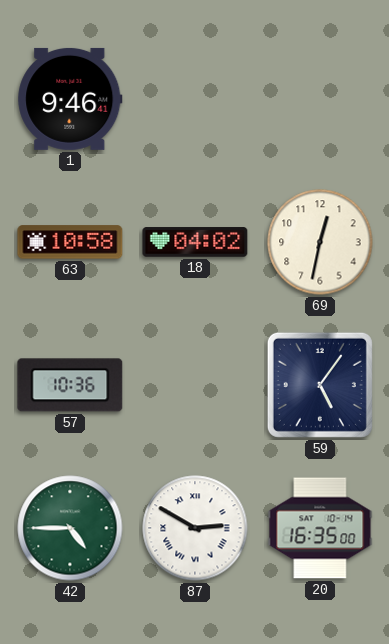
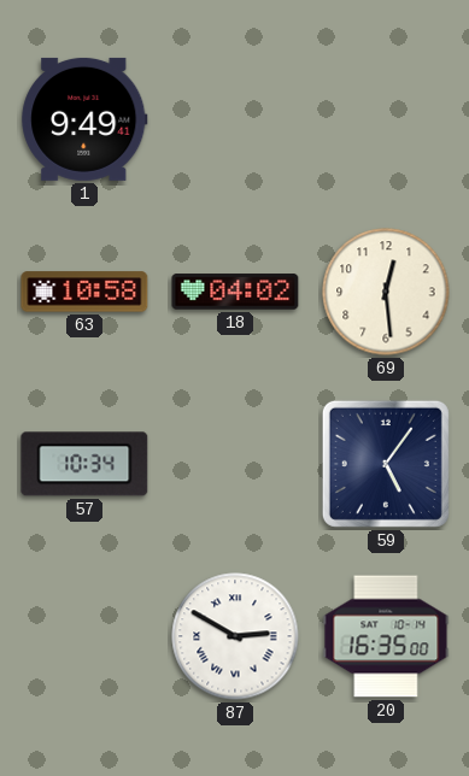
1: 9:46 -> 9:49
69: 12:32 -> 12:29
57: 10:36 -> 10:34
42: 4:45 -> none
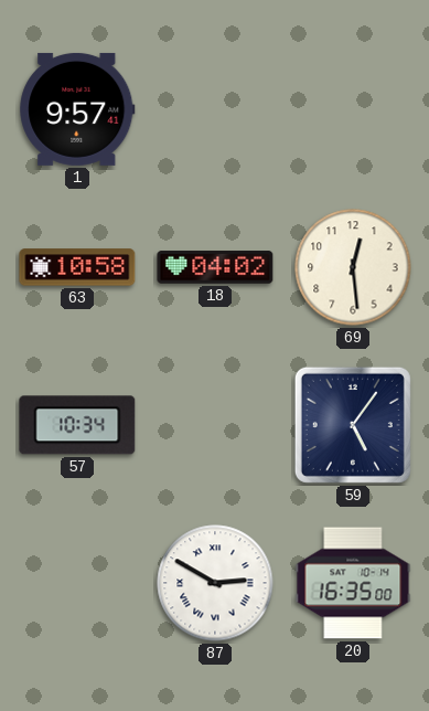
1: 9:49 -> 9:57
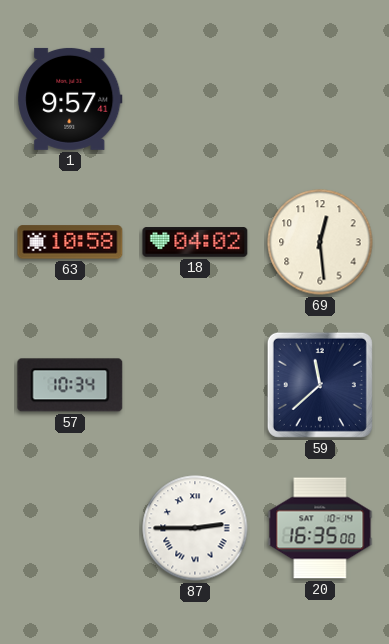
59: 5:06 -> 11:38
87: 2:50 -> 2:45
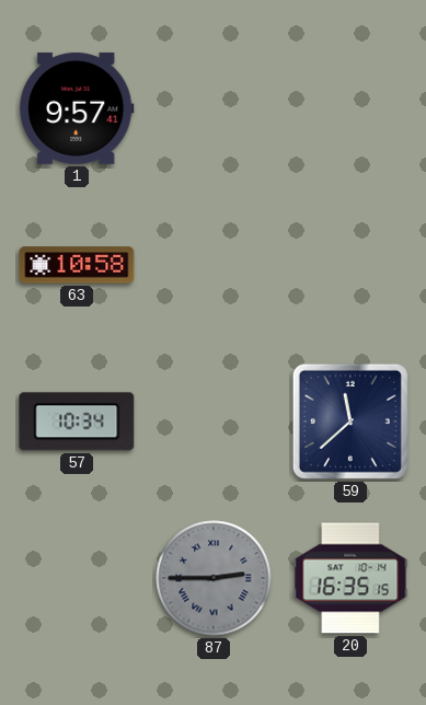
18: 04:02 -> none
69: 12:29 -> none
87 dial: white -> grey
20: 16:35:00 -> 16:35:15
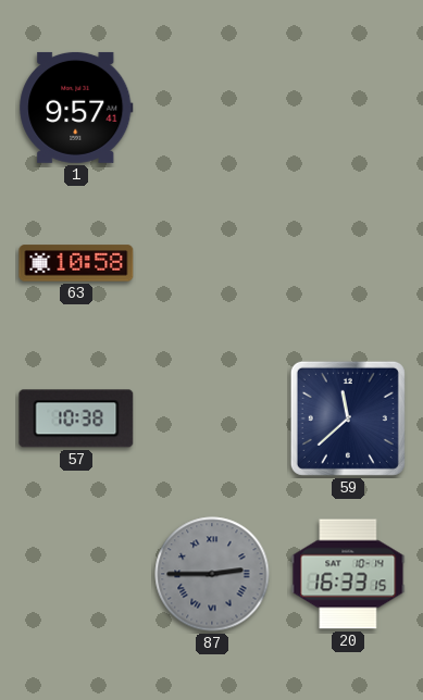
57: 10:34 -> 10:38
20: 16:35 -> 16:33
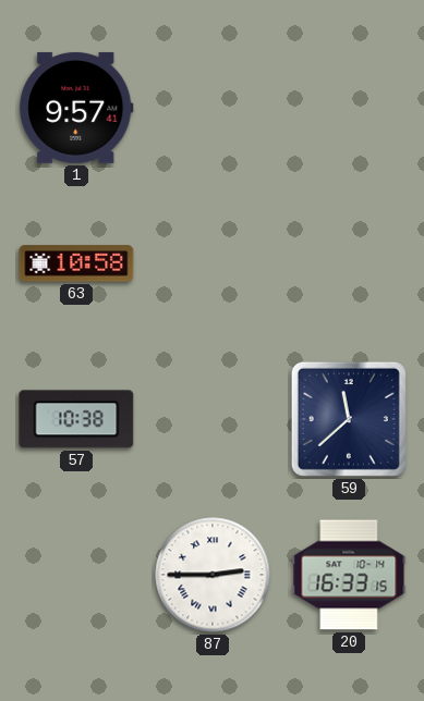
87 dial: grey -> white
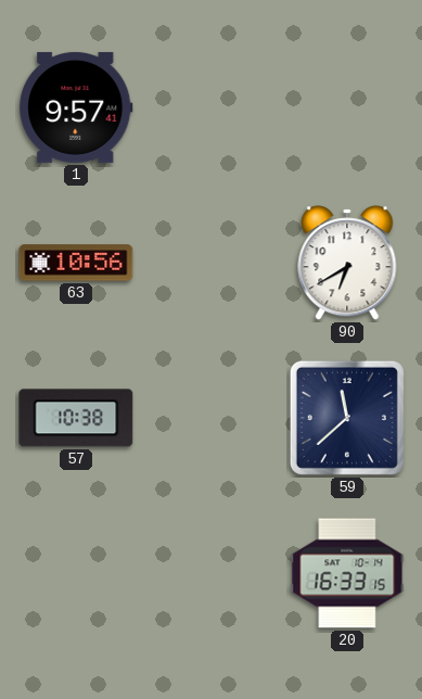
63: 10:58 -> 10:56
90: none -> 6:40
87: 2:45 -> none
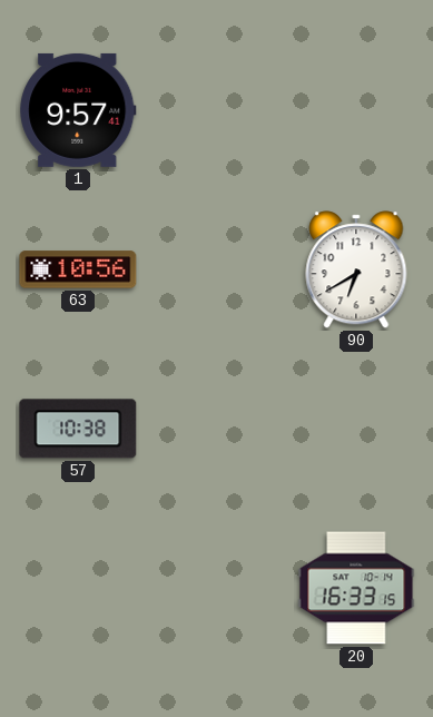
59: 11:38 -> none
